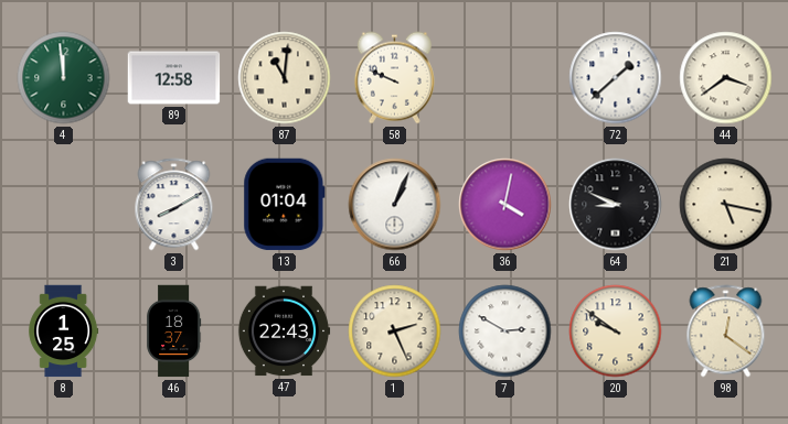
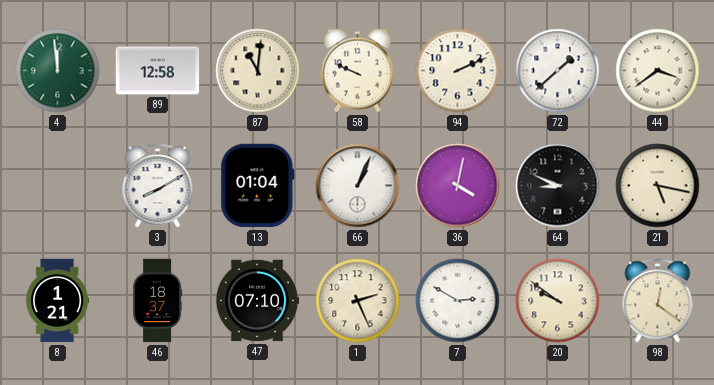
94: none -> 2:11
8: 1:25 -> 1:21
47: 22:43 -> 07:10
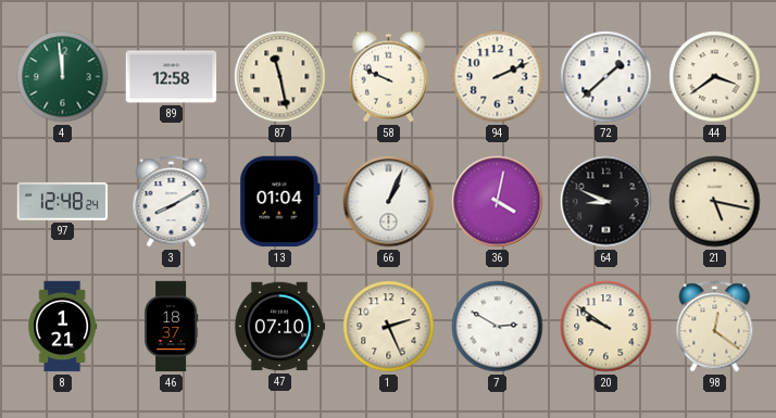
87: 11:01 -> 11:28
97: none -> 12:48
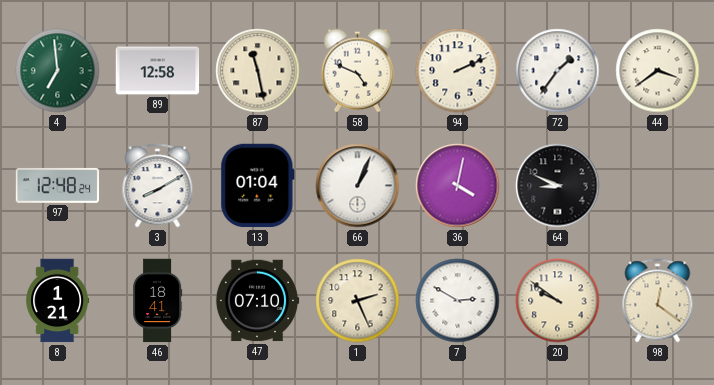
4: 11:59 -> 6:59
58: 9:49 -> 4:49
72: 1:38 -> 1:36
21: 5:17 -> none
46: 18:37 -> 18:41
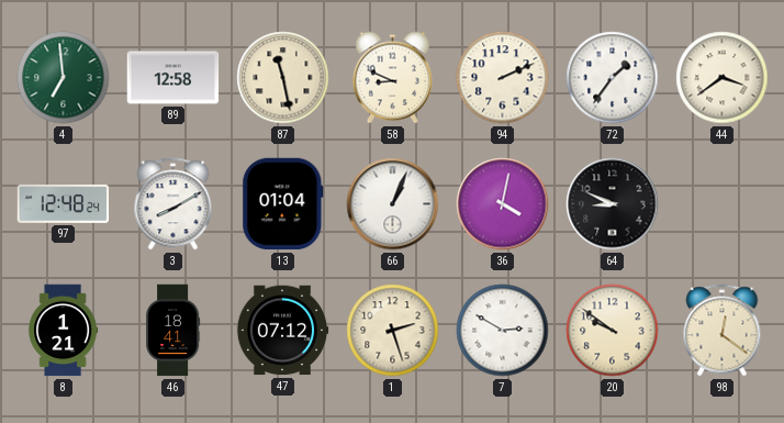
58: 4:49 -> 8:49
47: 07:10 -> 07:12
1: 2:26 -> 2:27
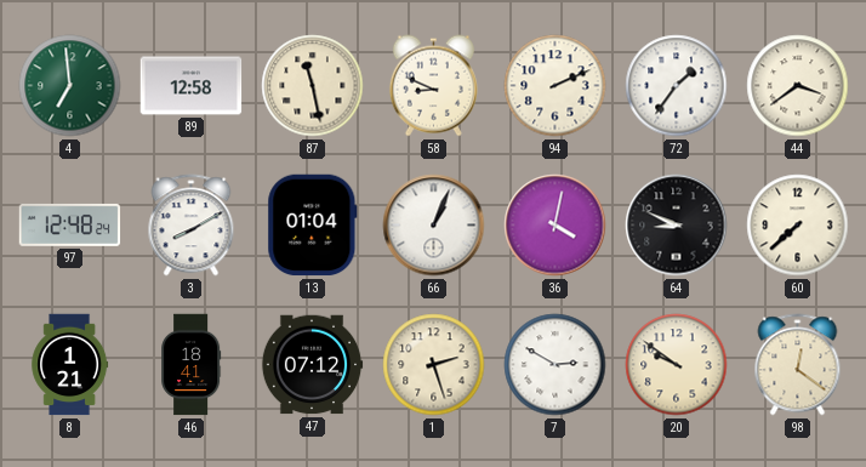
60: none -> 7:38
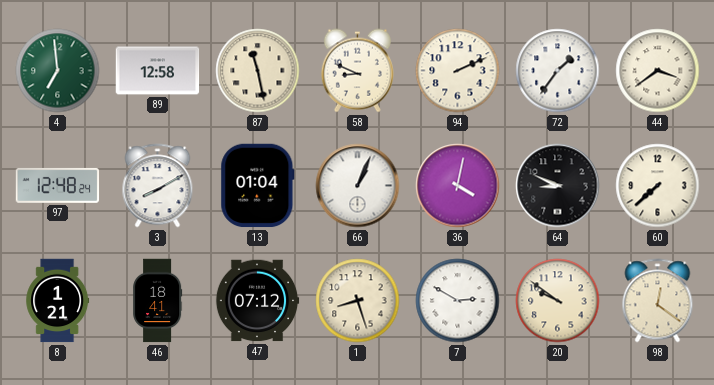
1: 2:27 -> 8:27
